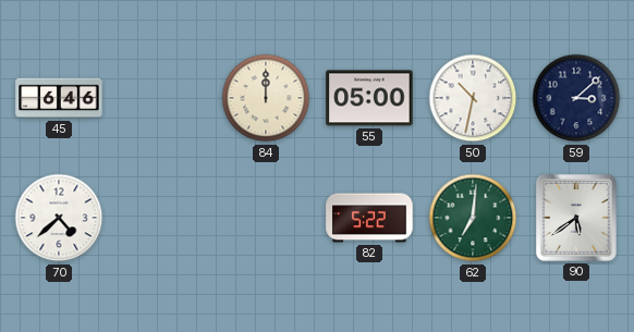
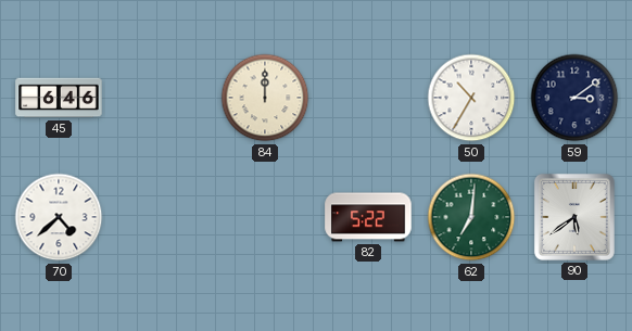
55: 05:00 -> none
50: 10:32 -> 10:35
59: 3:08 -> 3:09
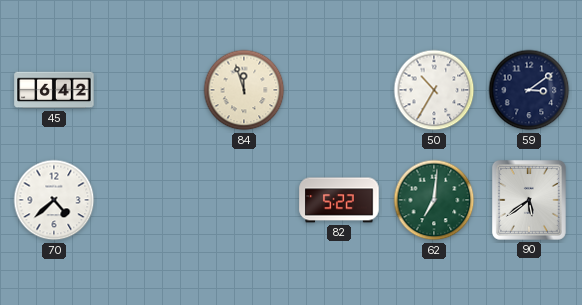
45: 6:46 -> 6:42
84: 12:00 -> 11:57
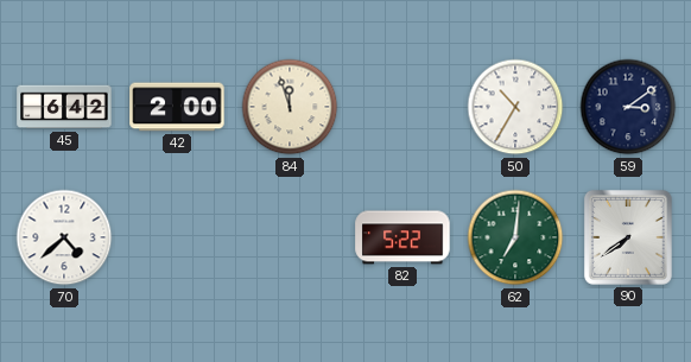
42: none -> 2:00
90: 5:39 -> 7:39
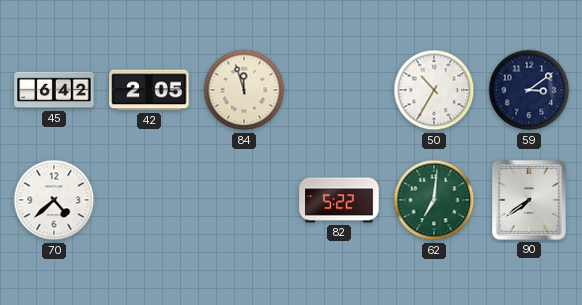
42: 2:00 -> 2:05
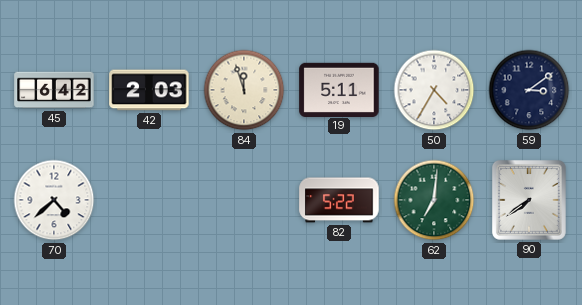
42: 2:05 -> 2:03
19: none -> 5:11
50: 10:35 -> 4:35
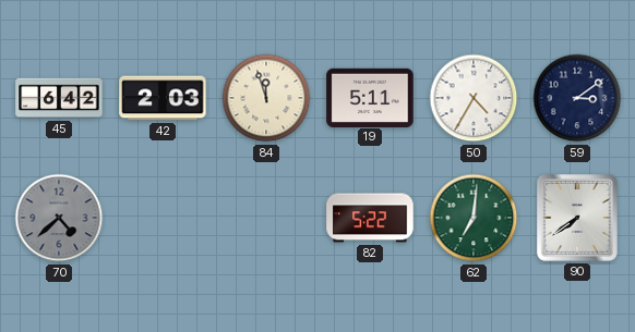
70 dial: white -> grey
